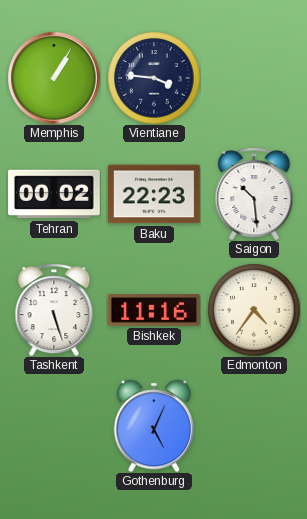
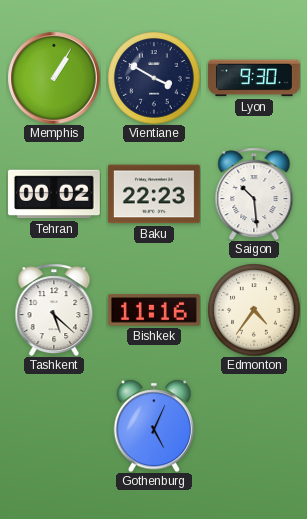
Vientiane: 3:46 -> 3:50
Lyon: none -> 9:30
Tashkent: 5:27 -> 5:22
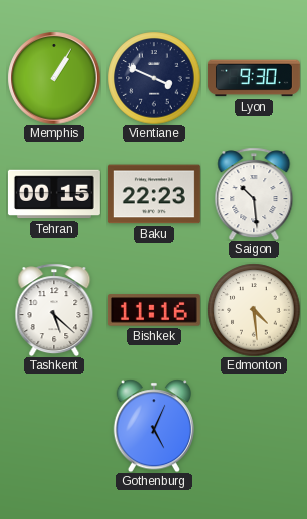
Vientiane: 3:50 -> 3:49
Tehran: 00:02 -> 00:15
Edmonton: 4:36 -> 4:29
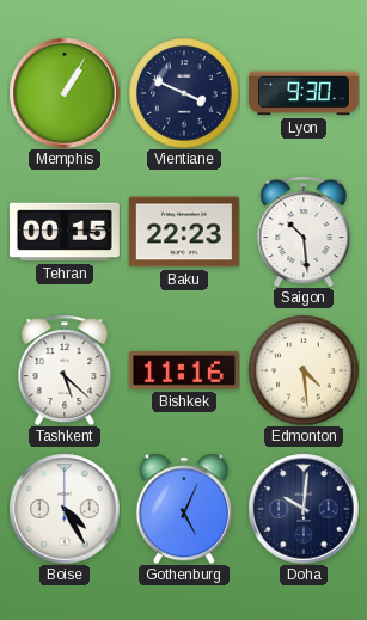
Boise: none -> 4:25
Doha: none -> 10:01
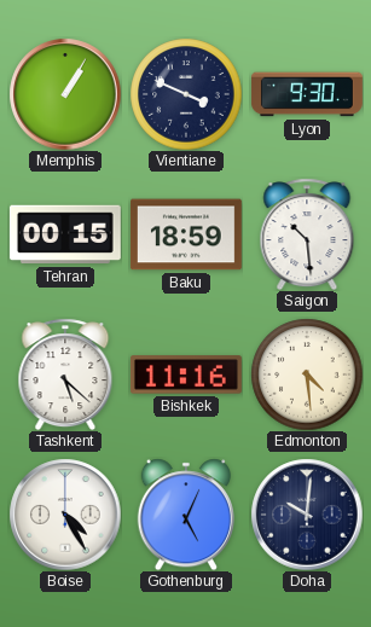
Baku: 22:23 -> 18:59
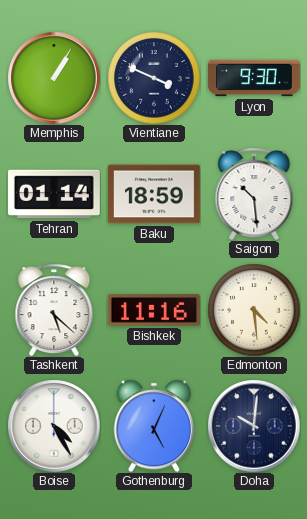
Tehran: 00:15 -> 01:14
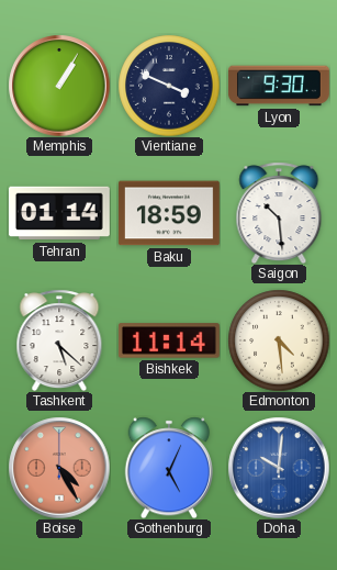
Bishkek: 11:16 -> 11:14
Boise dial: white -> salmon
Doha dial: navy -> blue
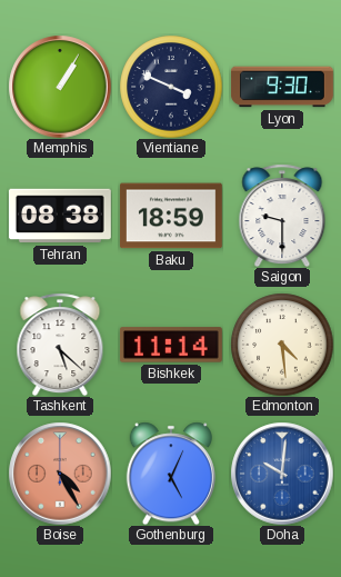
Tehran: 01:14 -> 08:38
Saigon: 10:29 -> 9:30
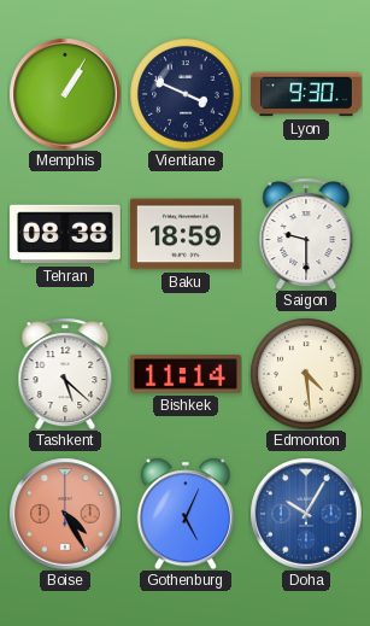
Doha: 10:01 -> 10:05
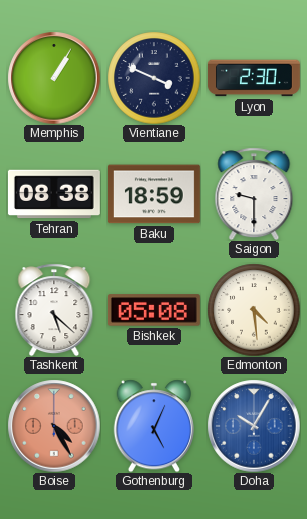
Lyon: 9:30 -> 2:30
Bishkek: 11:14 -> 05:08
